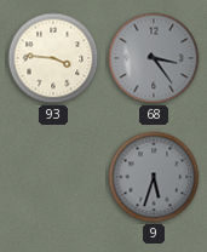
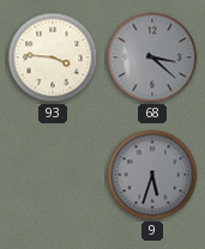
68: 3:24 -> 3:22
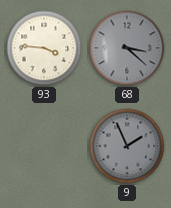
9: 5:33 -> 1:56
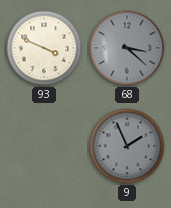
93: 3:46 -> 3:49
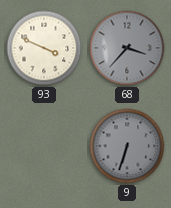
68: 3:22 -> 3:37
9: 1:56 -> 6:33
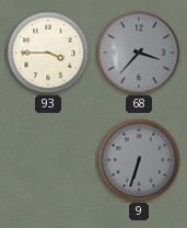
93: 3:49 -> 3:45
